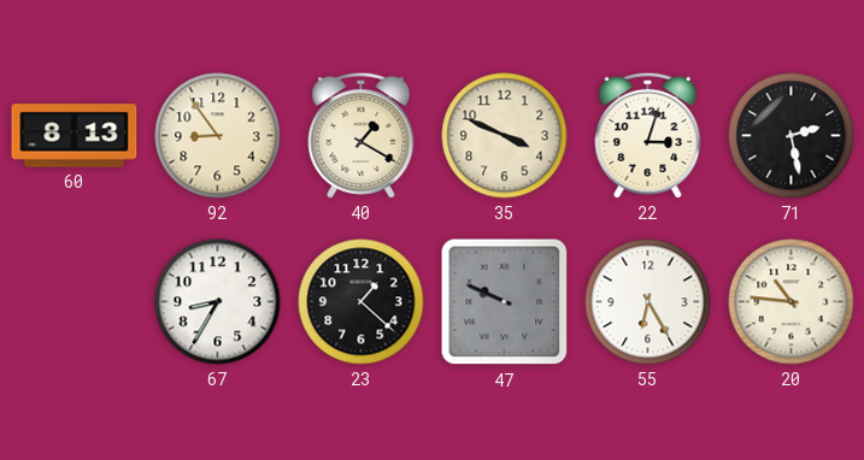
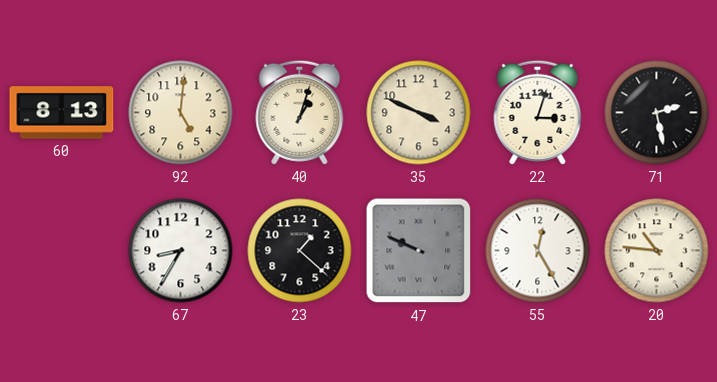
92: 8:54 -> 5:01
40: 1:20 -> 1:03
55: 6:25 -> 12:25
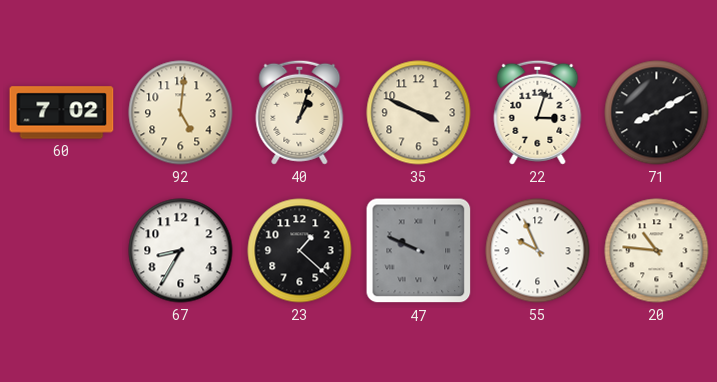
60: 8:13 -> 7:02
71: 2:28 -> 8:10
55: 12:25 -> 9:56
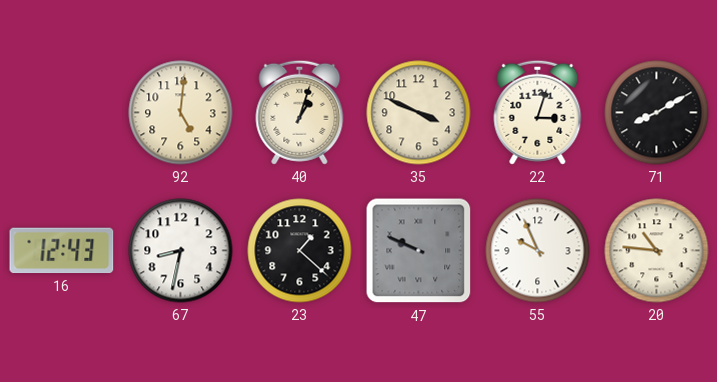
60: 7:02 -> none
16: none -> 12:43
67: 8:35 -> 8:32
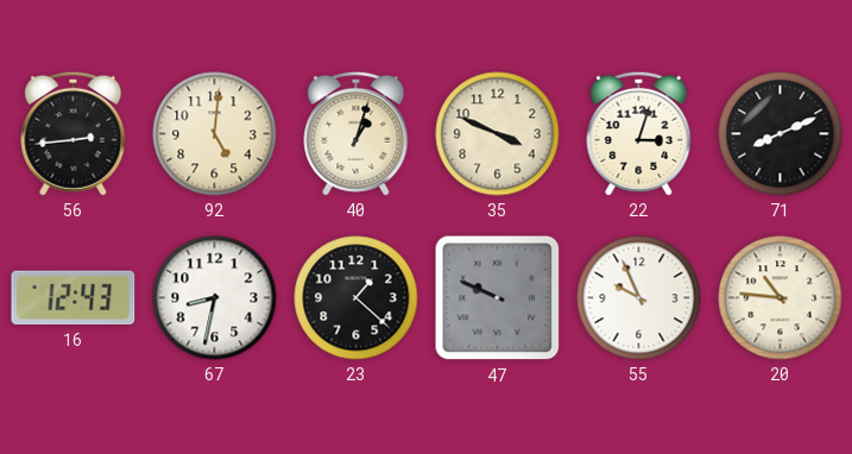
56: none -> 2:44
71: 8:10 -> 8:11
